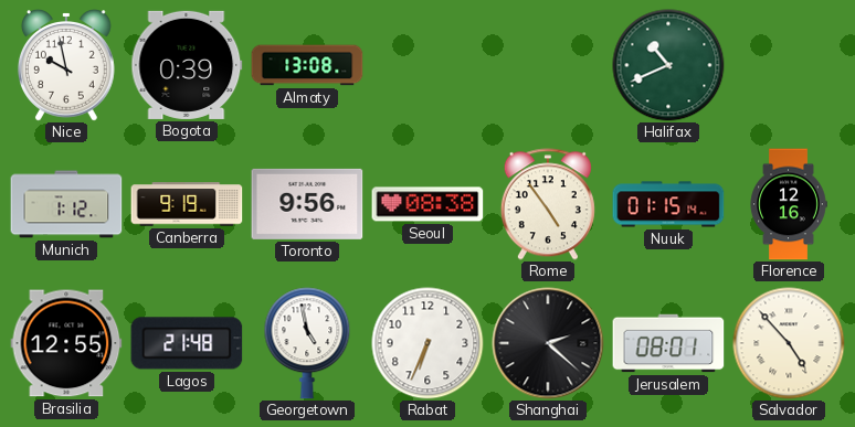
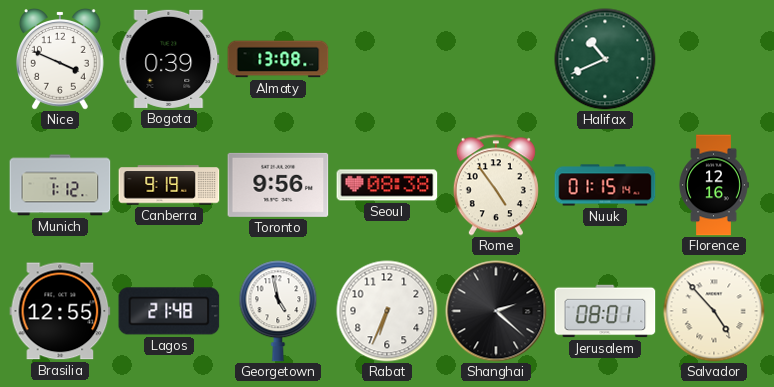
Nice: 9:58 -> 3:49
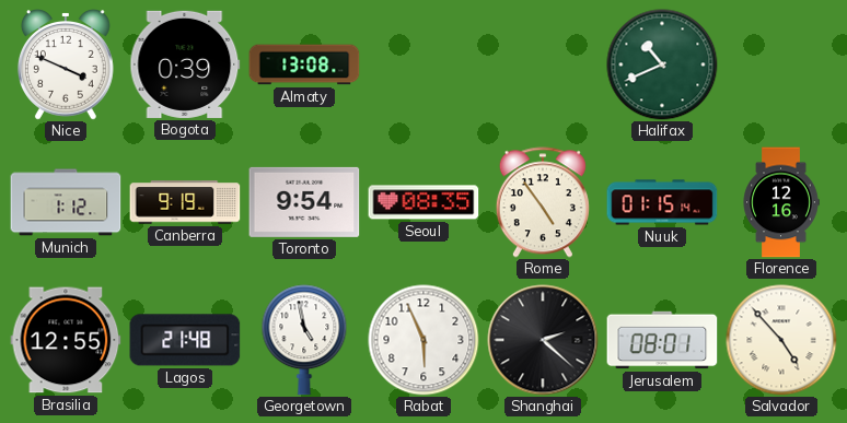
Toronto: 9:56 -> 9:54
Seoul: 08:38 -> 08:35
Rabat: 6:34 -> 5:56
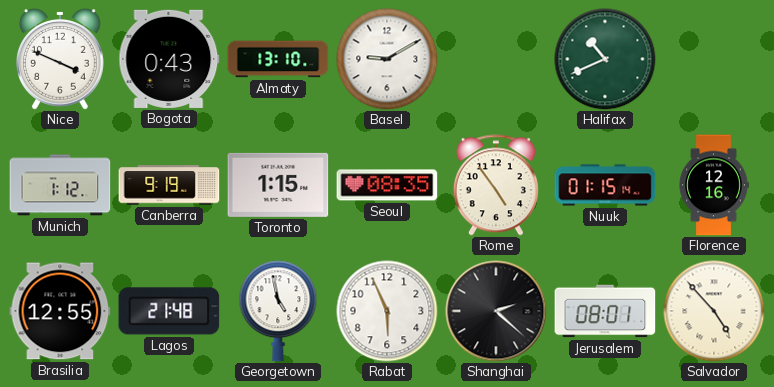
Bogota: 0:39 -> 0:43
Almaty: 13:08 -> 13:10
Basel: none -> 9:10
Toronto: 9:54 -> 1:15
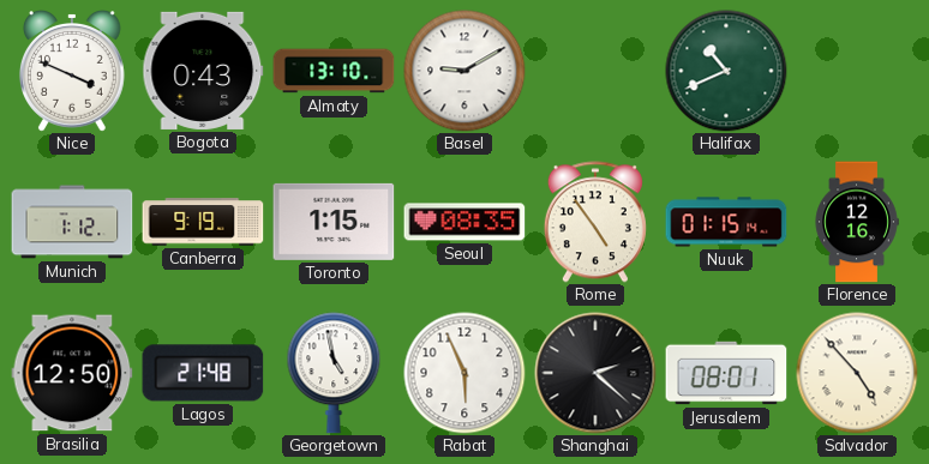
Brasilia: 12:55 -> 12:50
